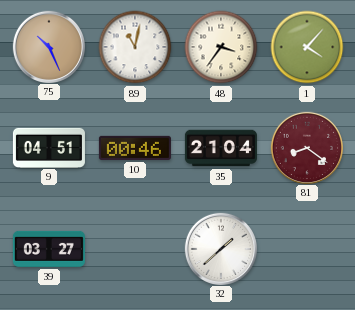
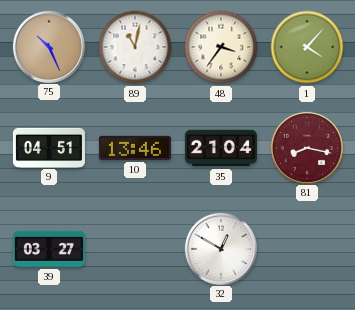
10: 00:46 -> 13:46
81: 8:21 -> 8:17
32: 1:38 -> 12:50
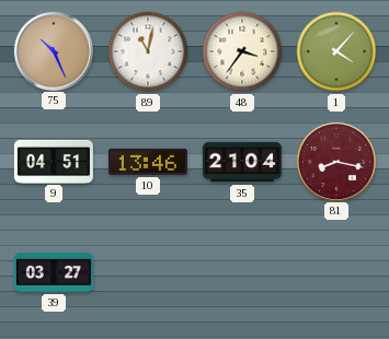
32: 12:50 -> none
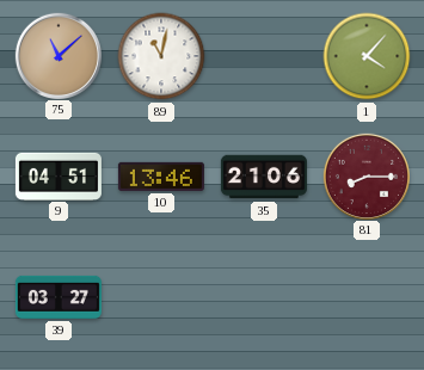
75: 10:26 -> 11:08
48: 3:36 -> none
35: 21:04 -> 21:06
81: 8:17 -> 8:15
